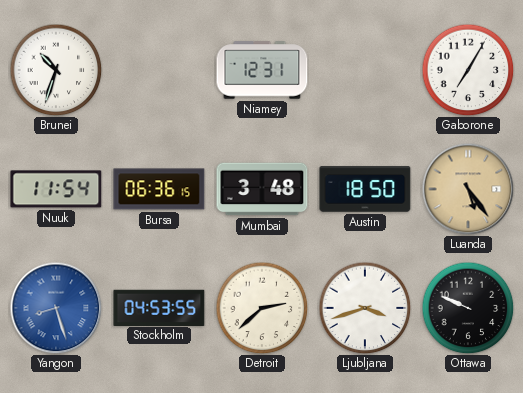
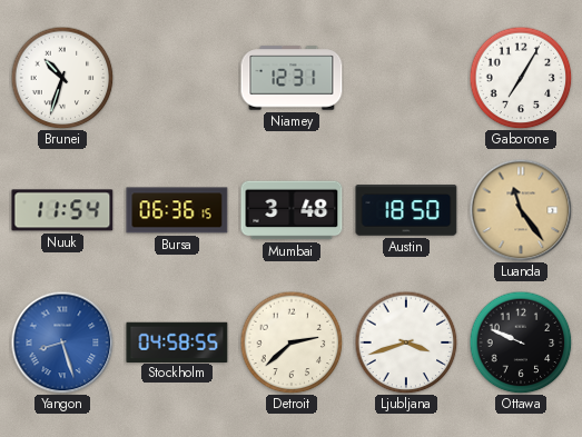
Luanda: 5:24 -> 11:24
Stockholm: 04:53 -> 04:58
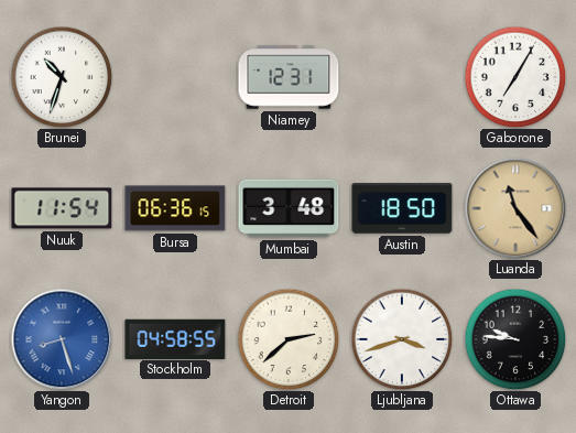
Ottawa: 9:49 -> 9:46
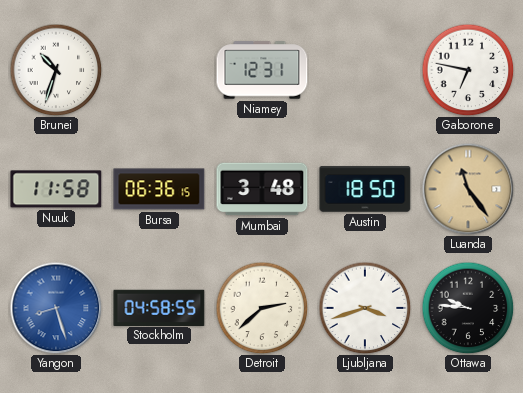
Gaborone: 7:05 -> 6:47
Nuuk: 11:54 -> 11:58
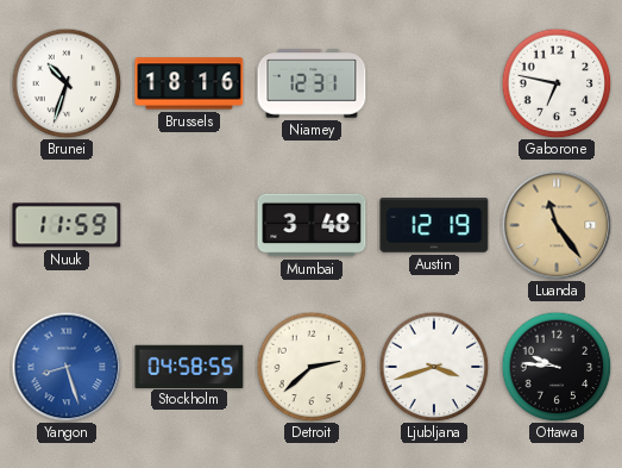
Brussels: none -> 18:16
Nuuk: 11:58 -> 11:59
Bursa: 06:36 -> none
Austin: 18:50 -> 12:19
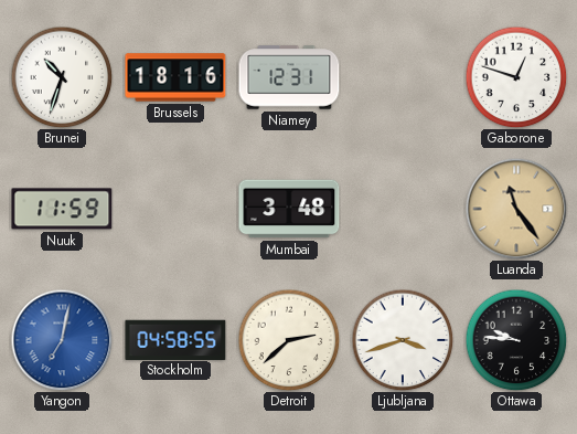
Gaborone: 6:47 -> 12:48
Austin: 12:19 -> none
Yangon: 8:27 -> 7:02
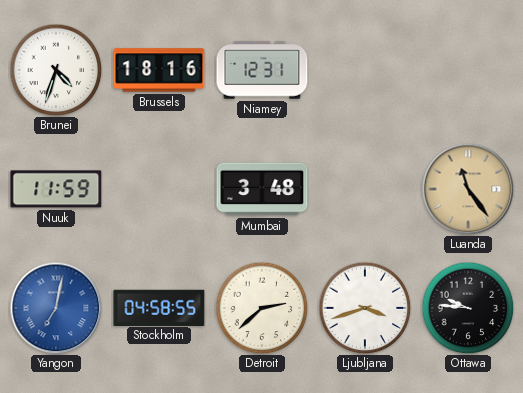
Brunei: 10:33 -> 4:33
Gaborone: 12:48 -> none
